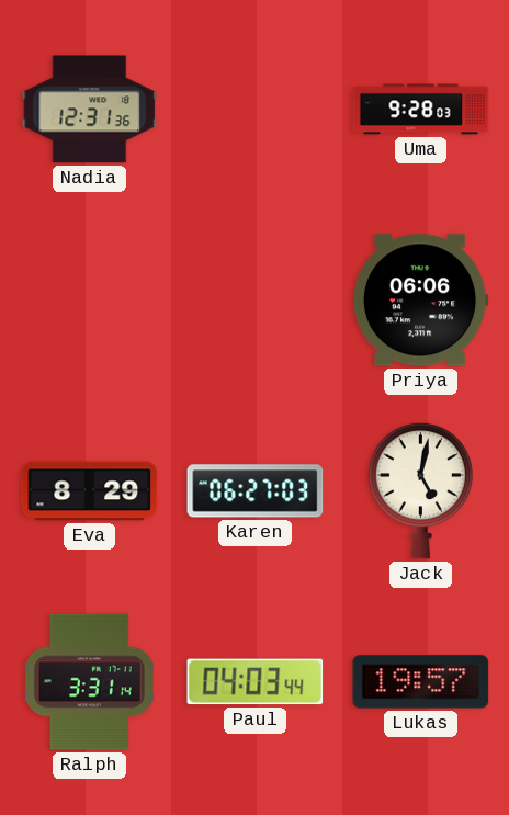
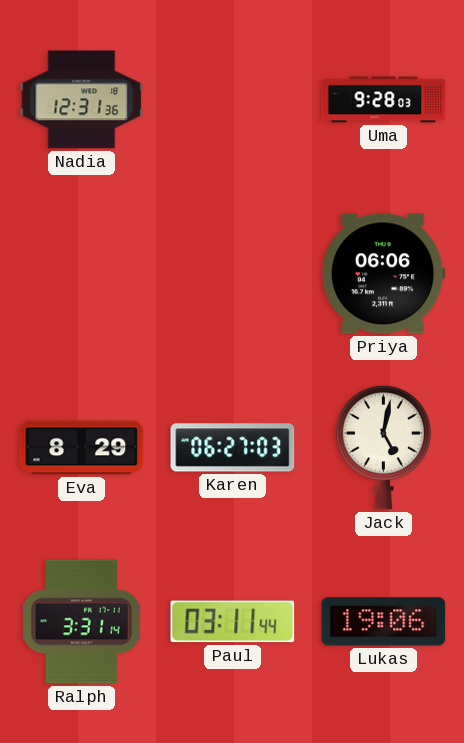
Paul: 04:03 -> 03:11
Lukas: 19:57 -> 19:06
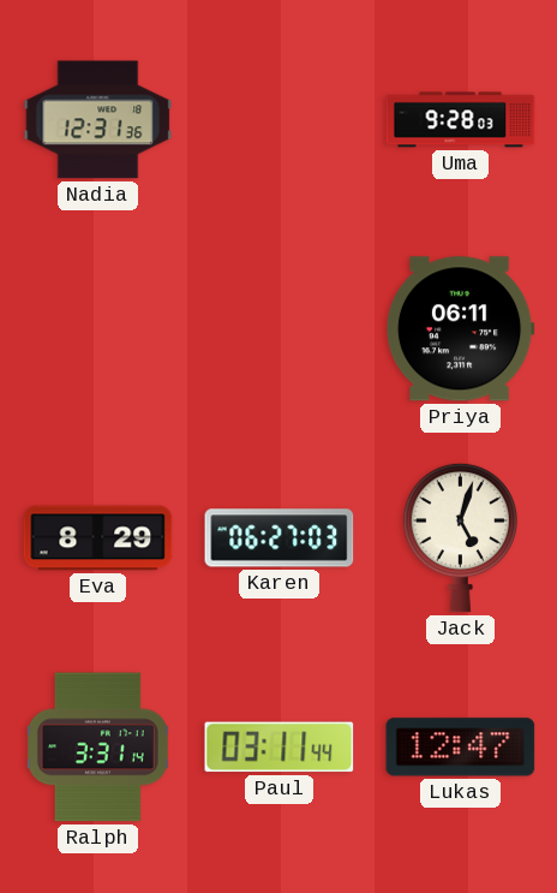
Priya: 06:06 -> 06:11
Jack: 5:02 -> 5:03
Lukas: 19:06 -> 12:47
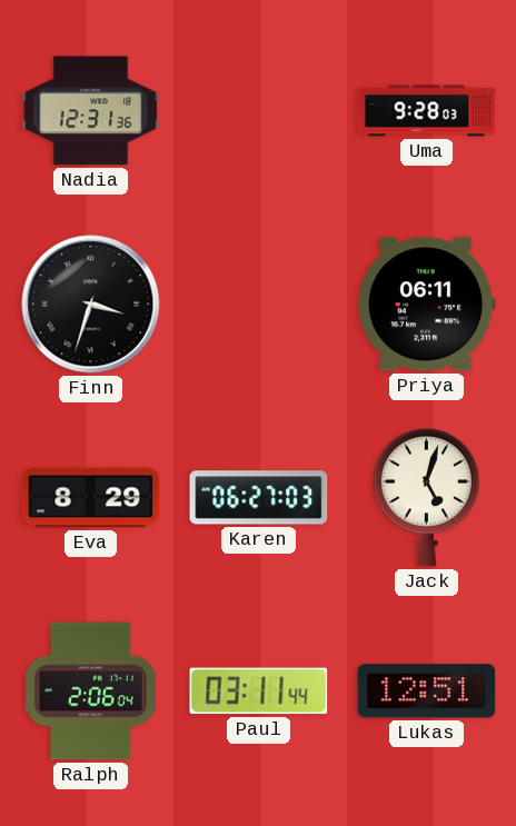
Finn: none -> 3:33
Ralph: 3:31 -> 2:06
Lukas: 12:47 -> 12:51
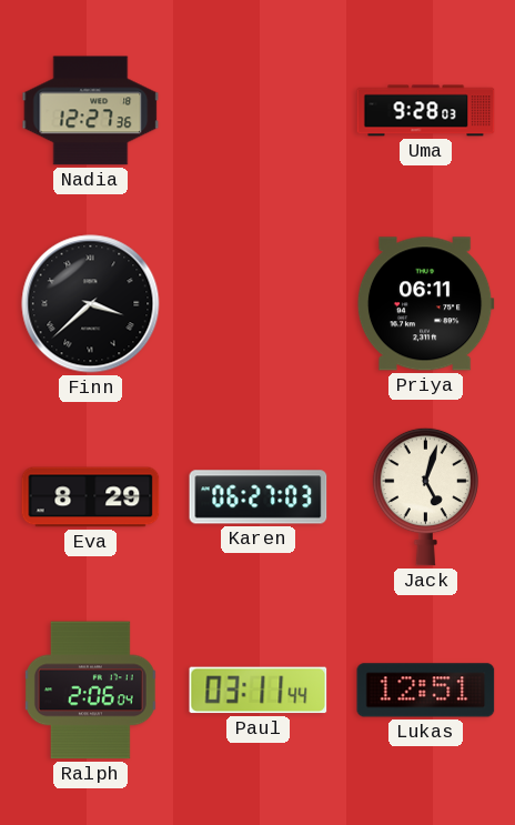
Nadia: 12:31 -> 12:27
Finn: 3:33 -> 3:38
